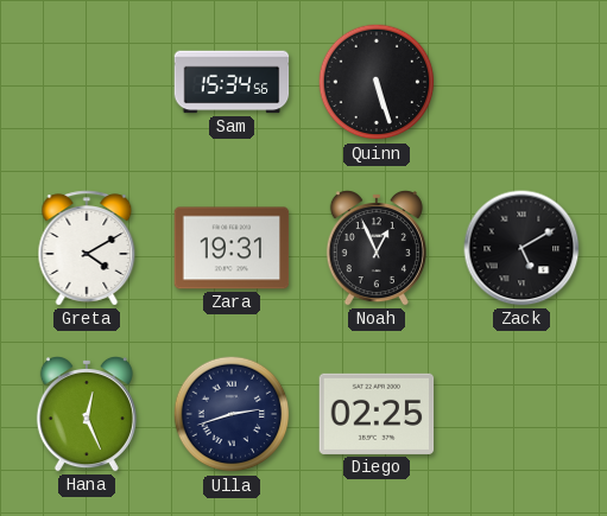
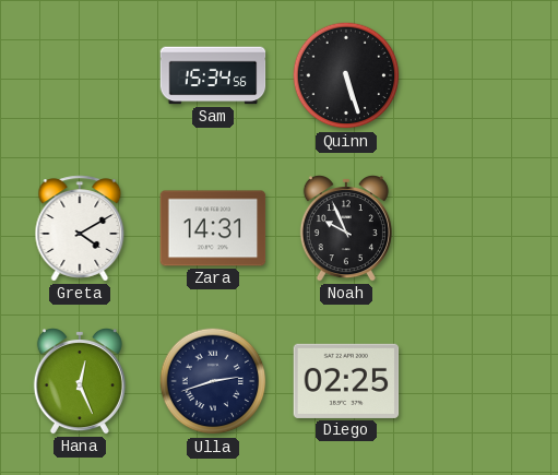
Zara: 19:31 -> 14:31
Noah: 12:56 -> 9:56
Zack: 5:10 -> none
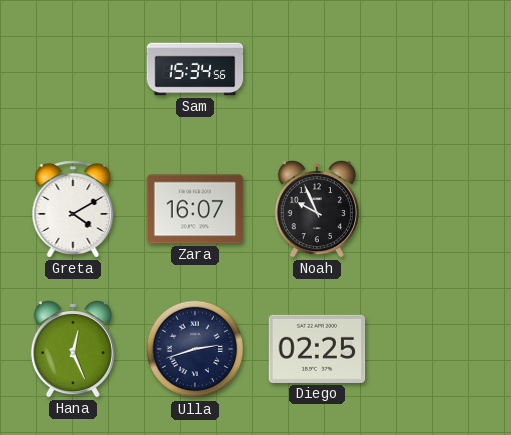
Quinn: 5:27 -> none
Zara: 14:31 -> 16:07
